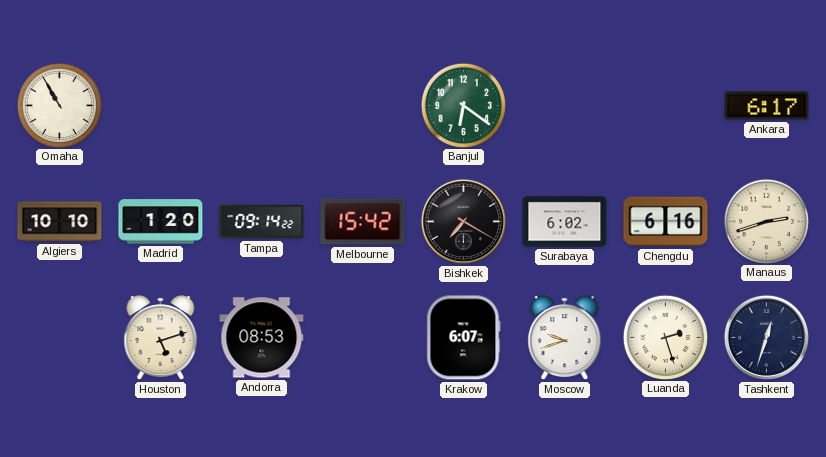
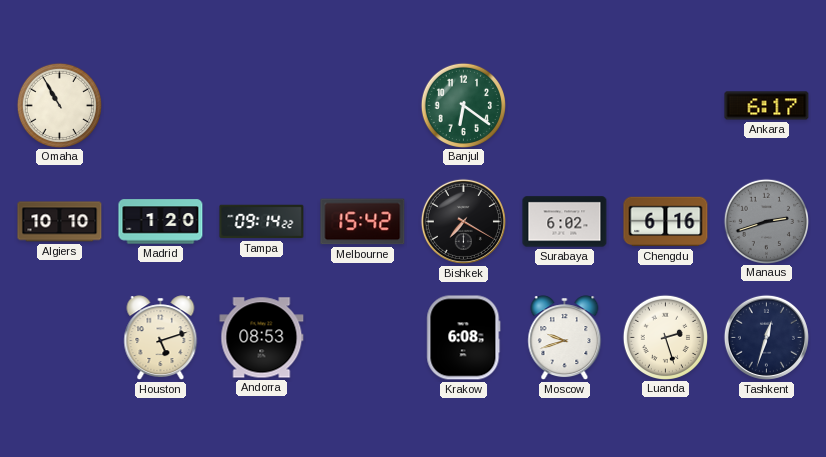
Manaus dial: cream -> grey
Krakow: 6:07 -> 6:08
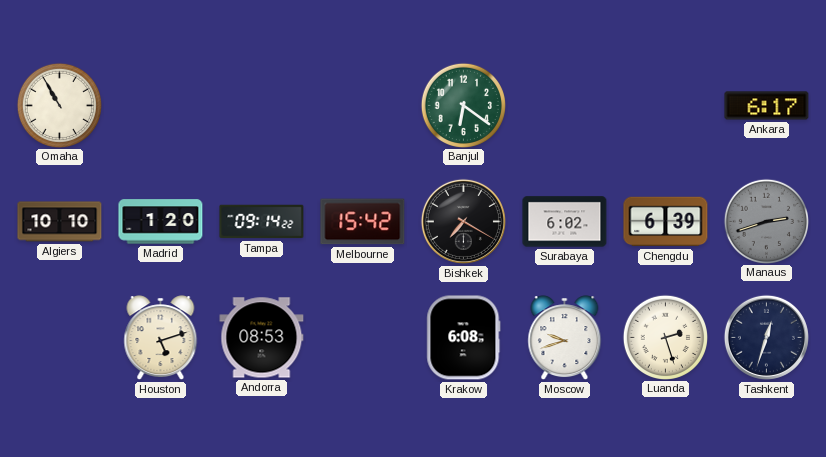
Chengdu: 6:16 -> 6:39
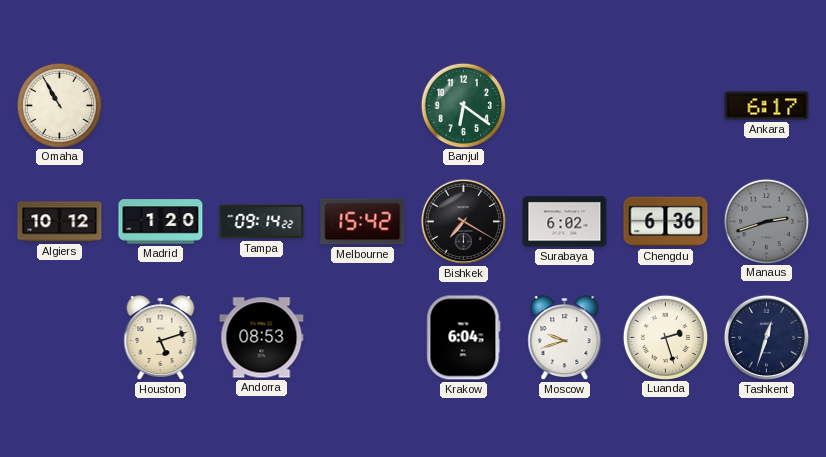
Algiers: 10:10 -> 10:12
Chengdu: 6:39 -> 6:36
Krakow: 6:08 -> 6:04
